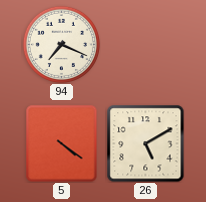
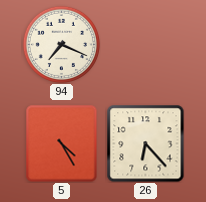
5: 4:21 -> 4:25
26: 5:10 -> 6:23
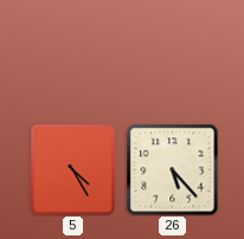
94: 7:19 -> none
26: 6:23 -> 5:23
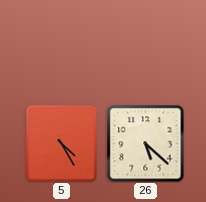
26: 5:23 -> 5:22
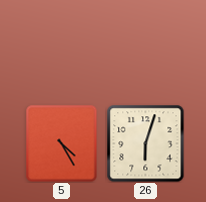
26: 5:22 -> 6:03
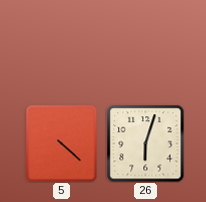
5: 4:25 -> 4:22
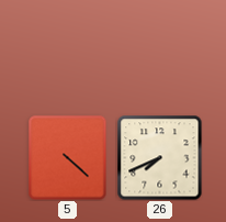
26: 6:03 -> 7:41
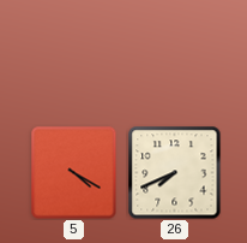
5: 4:22 -> 4:20
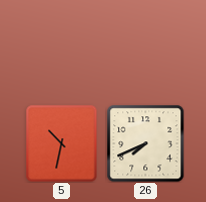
5: 4:20 -> 10:32
